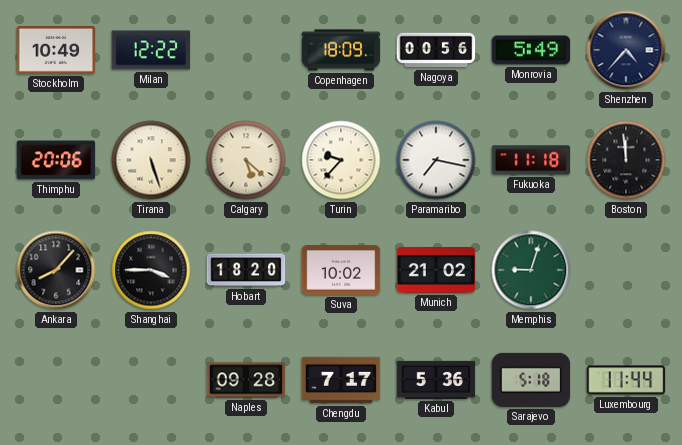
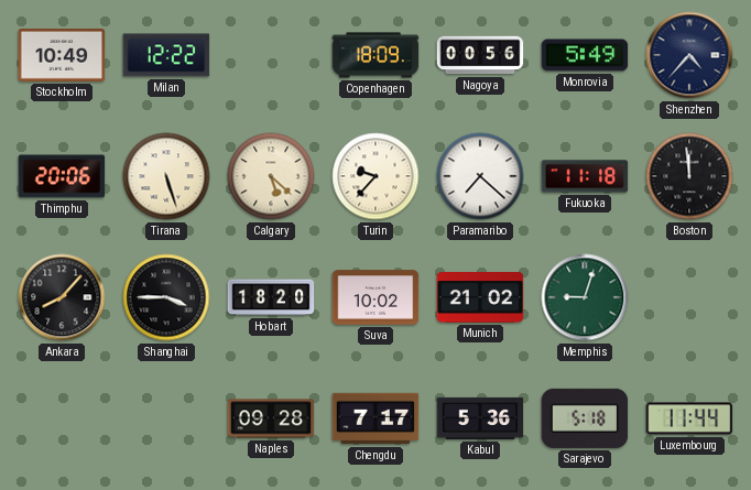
Paramaribo: 7:17 -> 7:22
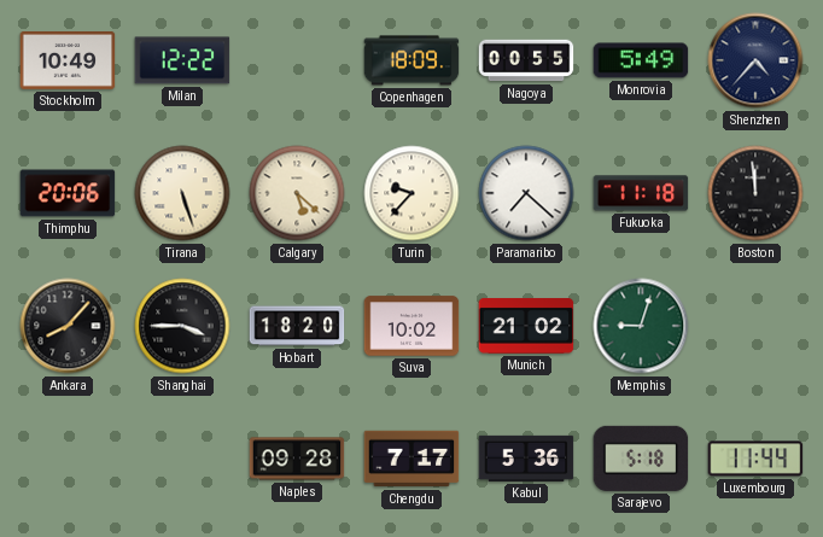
Nagoya: 00:56 -> 00:55
